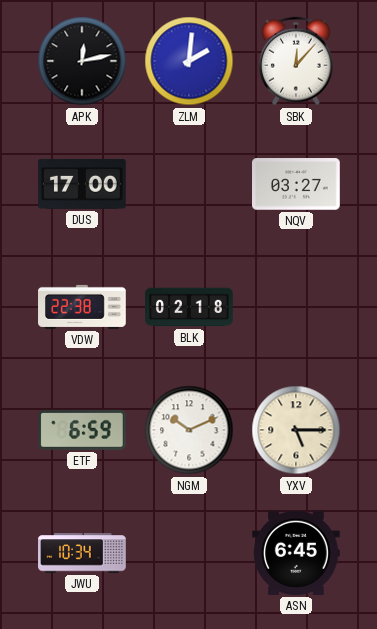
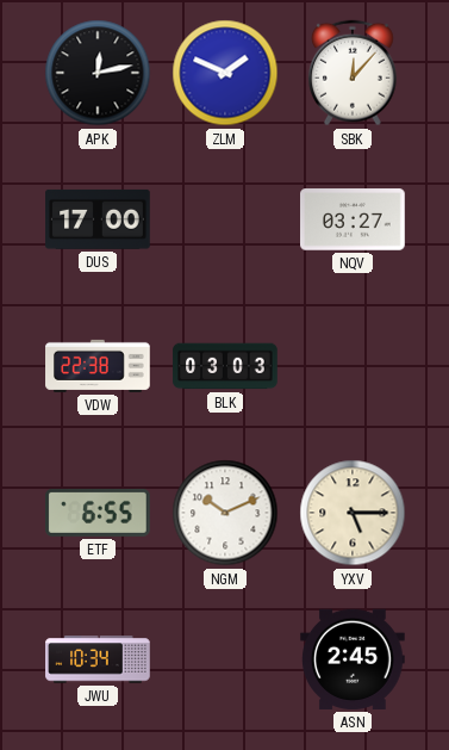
ZLM: 2:01 -> 1:49
BLK: 02:18 -> 03:03
ETF: 6:59 -> 6:55
ASN: 6:45 -> 2:45
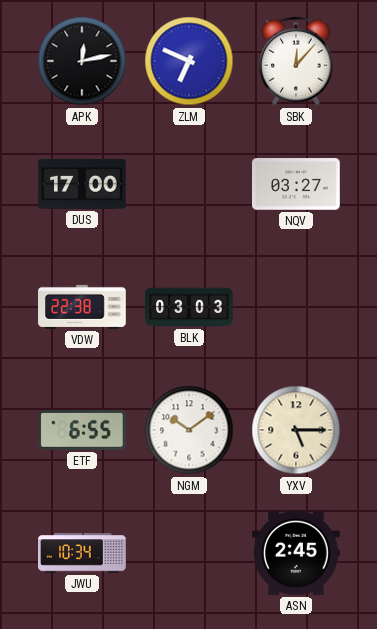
ZLM: 1:49 -> 6:49
NGM: 10:11 -> 10:09
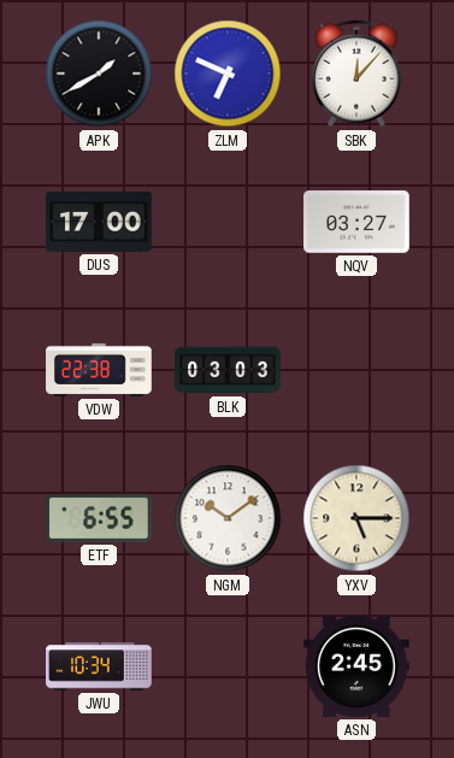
APK: 12:13 -> 1:40
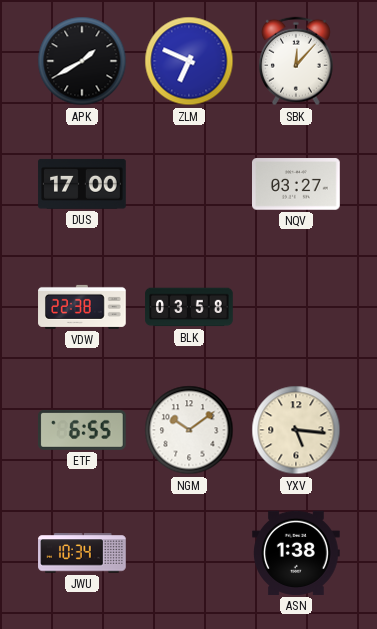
BLK: 03:03 -> 03:58
YXV: 5:15 -> 5:16
ASN: 2:45 -> 1:38
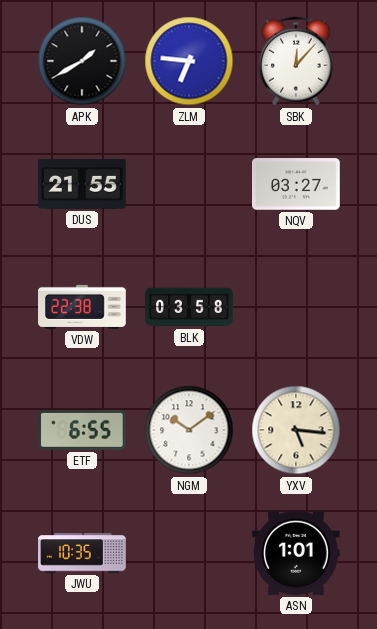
ZLM: 6:49 -> 6:46
DUS: 17:00 -> 21:55
JWU: 10:34 -> 10:35
ASN: 1:38 -> 1:01
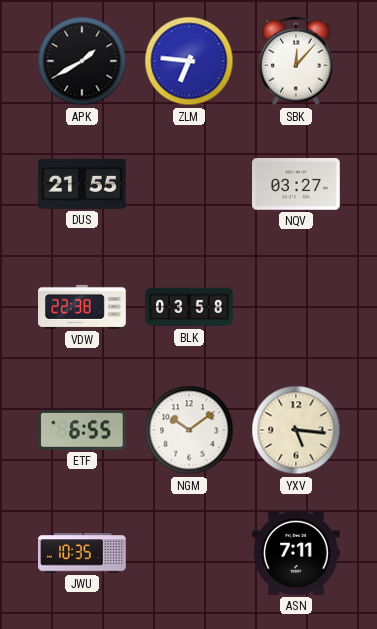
ASN: 1:01 -> 7:11
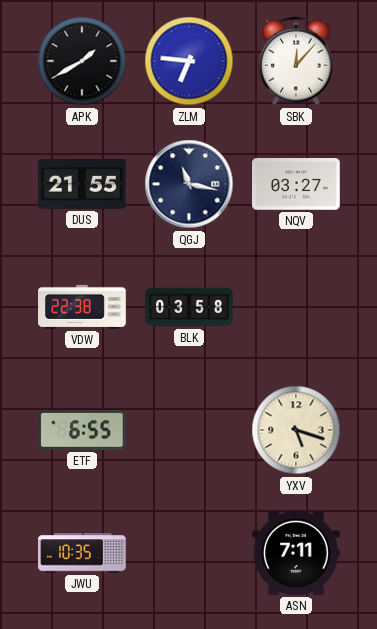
QGJ: none -> 11:17
NGM: 10:09 -> none
YXV: 5:16 -> 5:18
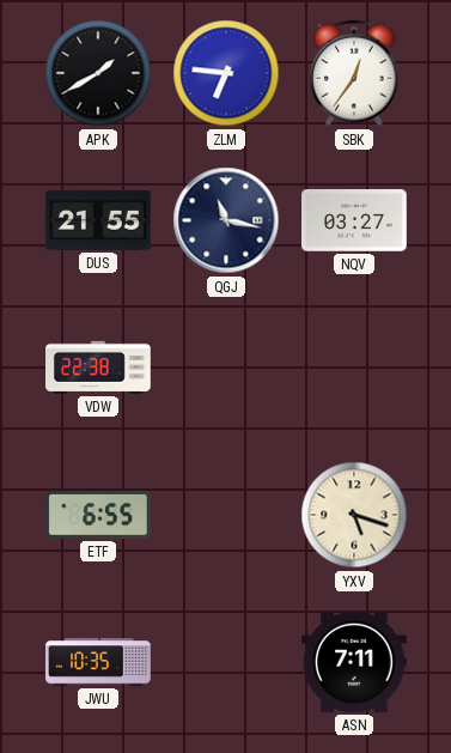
SBK: 12:07 -> 12:36
BLK: 03:58 -> none
